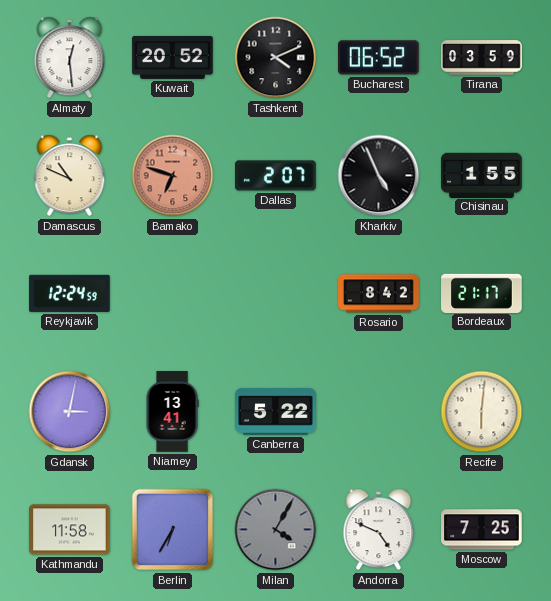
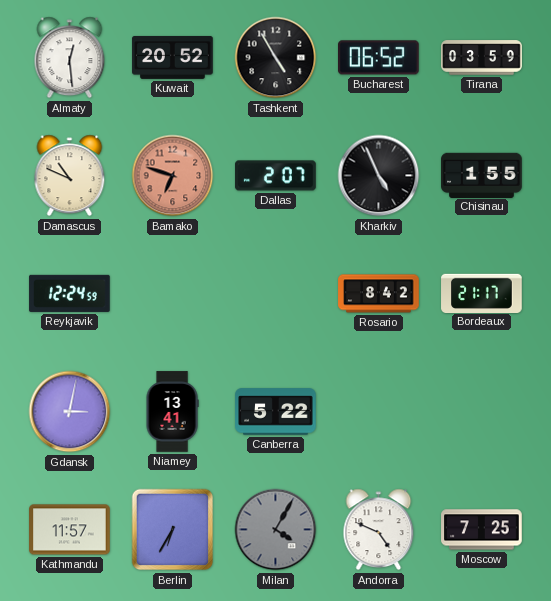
Tashkent: 4:11 -> 4:55
Recife: 6:01 -> none
Kathmandu: 11:58 -> 11:57
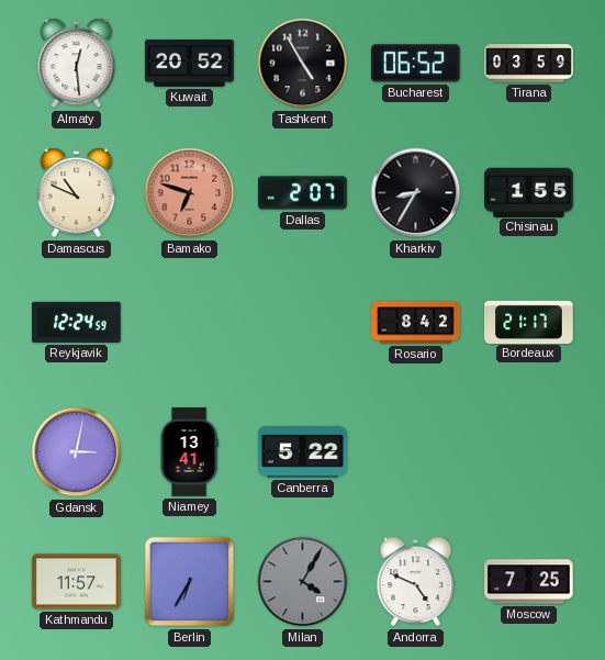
Kharkiv: 4:56 -> 8:35
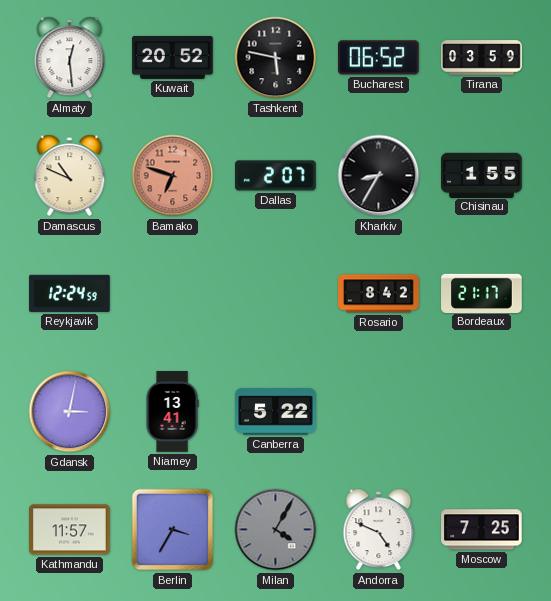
Tashkent: 4:55 -> 5:47
Berlin: 6:35 -> 3:35
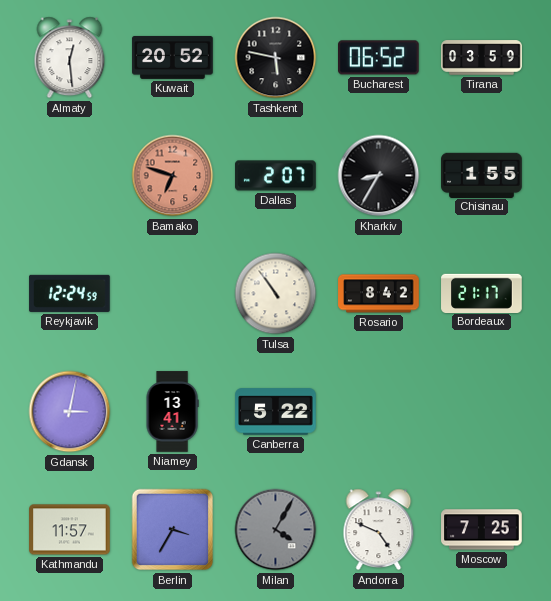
Damascus: 10:49 -> none
Tulsa: none -> 10:54
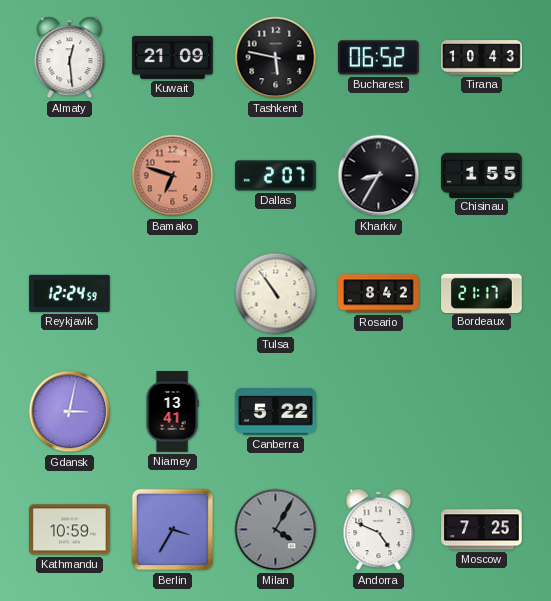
Kuwait: 20:52 -> 21:09
Tirana: 03:59 -> 10:43
Kathmandu: 11:57 -> 10:59
